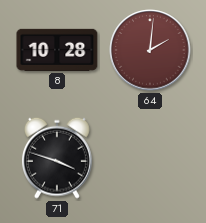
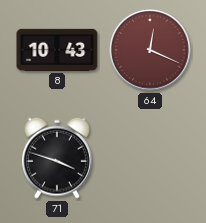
8: 10:28 -> 10:43
64: 2:01 -> 12:19
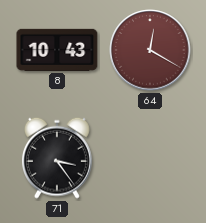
64: 12:19 -> 12:20
71: 3:48 -> 3:24
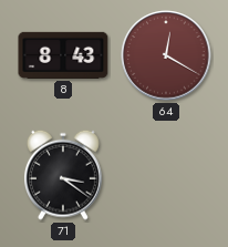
8: 10:43 -> 8:43
71: 3:24 -> 3:21
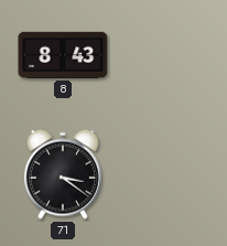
64: 12:20 -> none
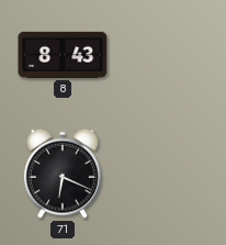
71: 3:21 -> 6:19
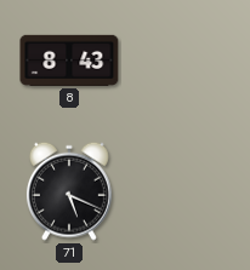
71: 6:19 -> 5:19
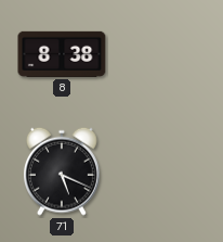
8: 8:43 -> 8:38
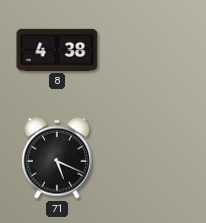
8: 8:38 -> 4:38
